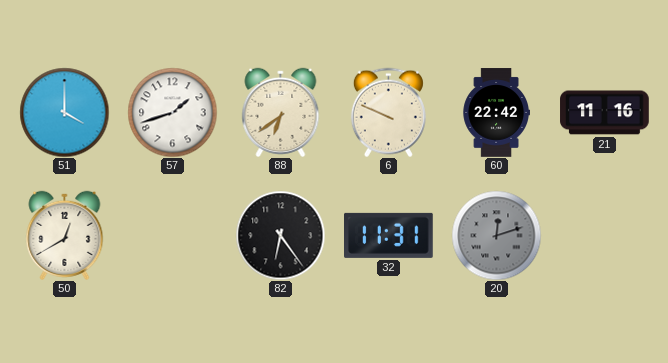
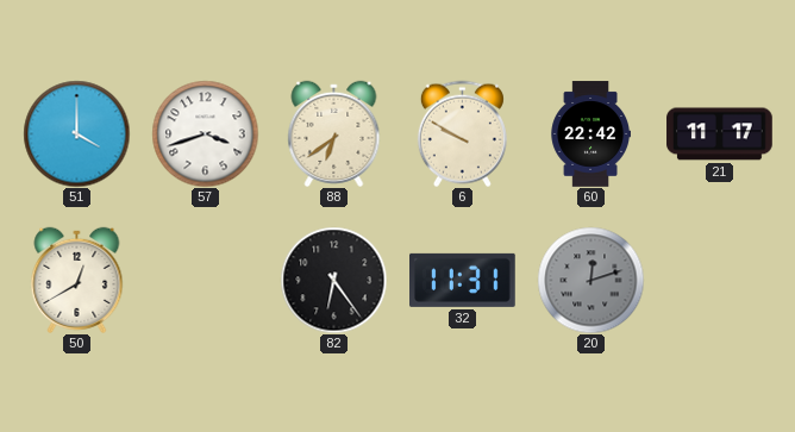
57: 1:42 -> 3:42
6: 9:49 -> 9:50
21: 11:16 -> 11:17
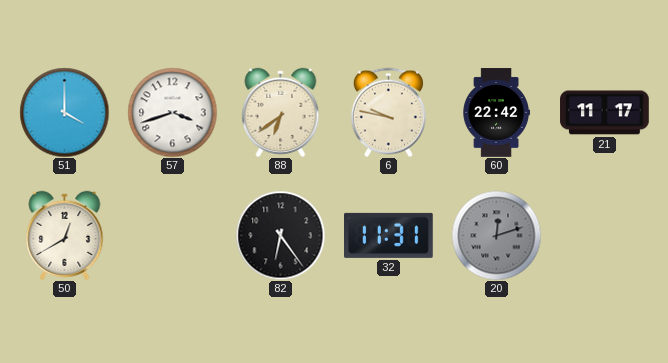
6: 9:50 -> 9:47
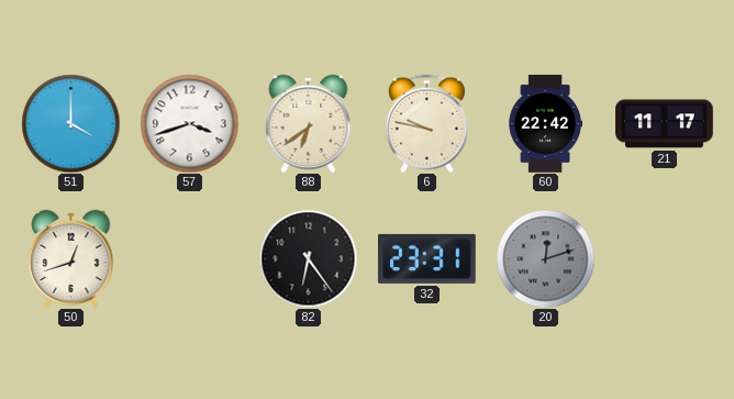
50: 12:40 -> 12:42
32: 11:31 -> 23:31
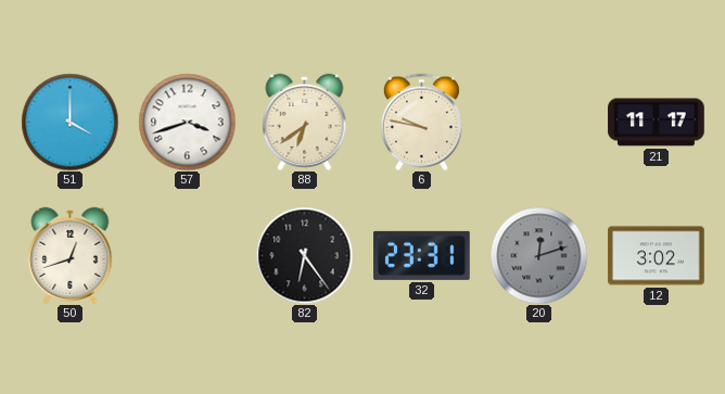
60: 22:42 -> none
12: none -> 3:02
